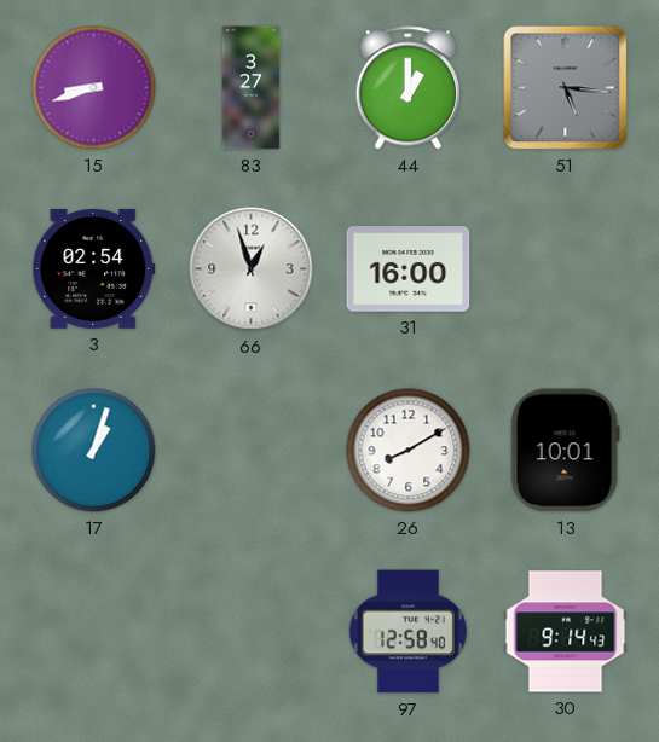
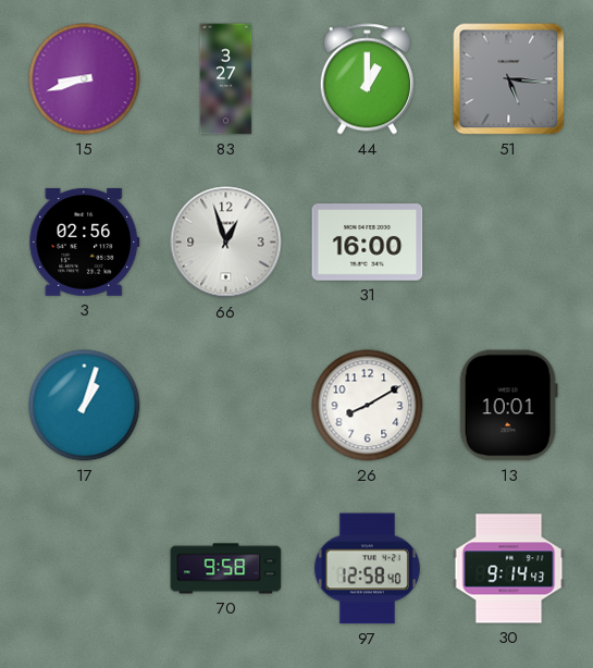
3: 02:54 -> 02:56
70: none -> 9:58
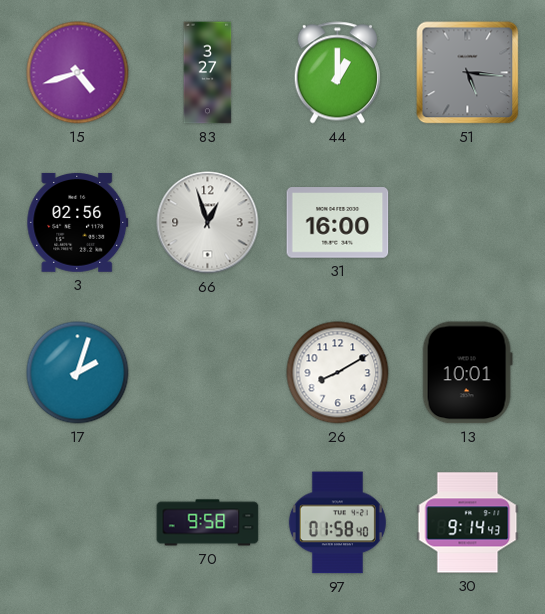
15: 8:42 -> 4:42
17: 1:03 -> 2:03
97: 12:58 -> 01:58
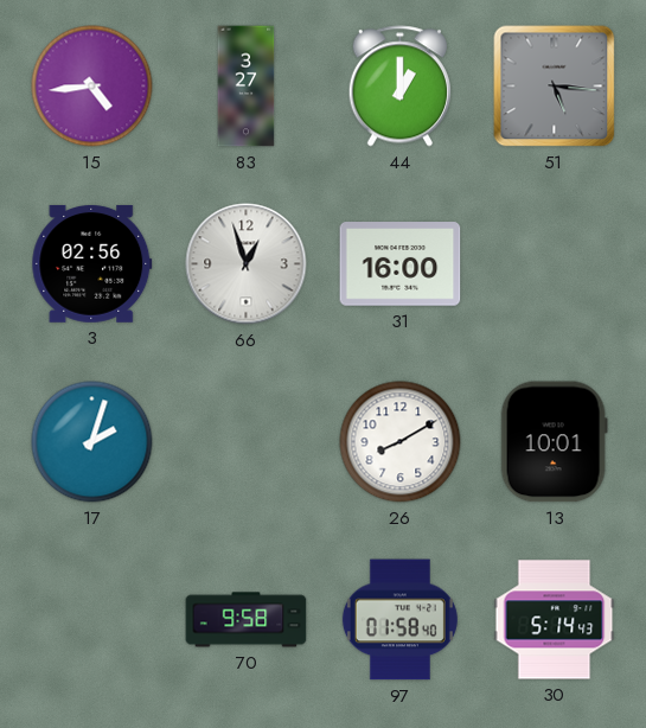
15: 4:42 -> 4:44
30: 9:14 -> 5:14
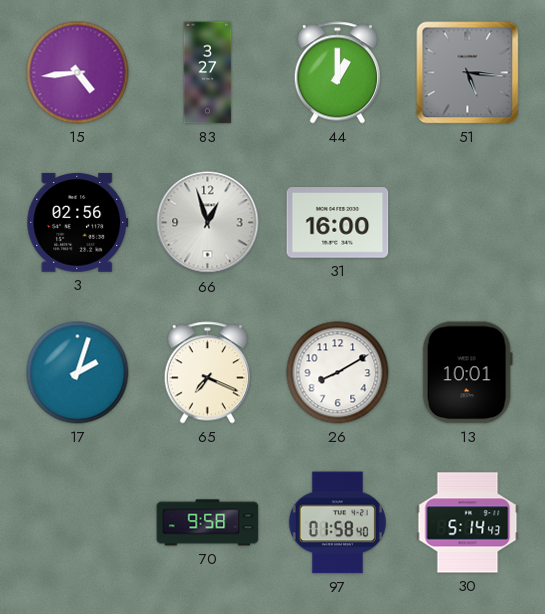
65: none -> 7:19
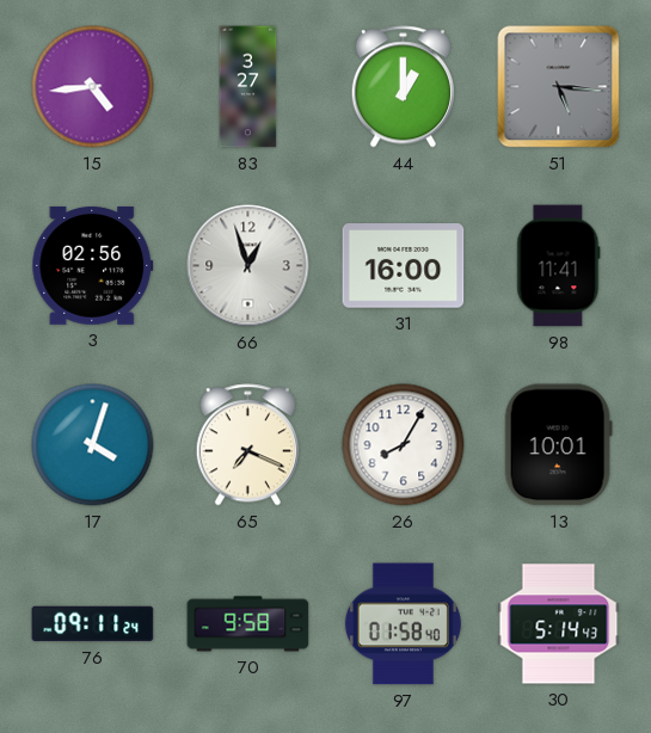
98: none -> 11:41
17: 2:03 -> 4:03
26: 8:10 -> 8:05
76: none -> 09:11
